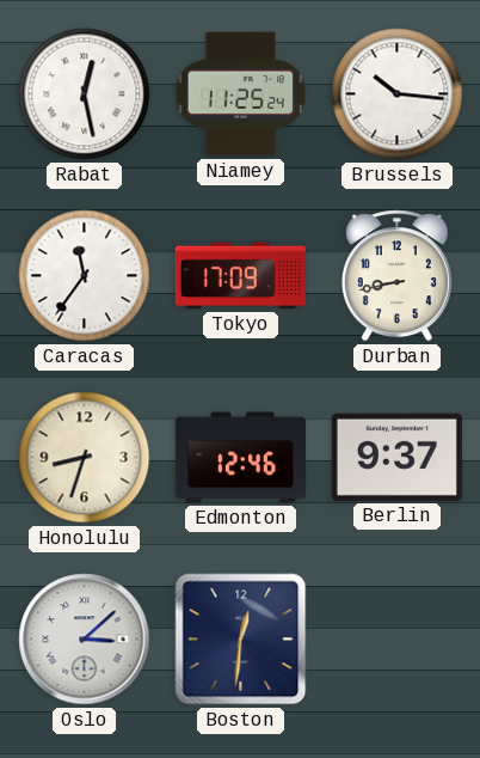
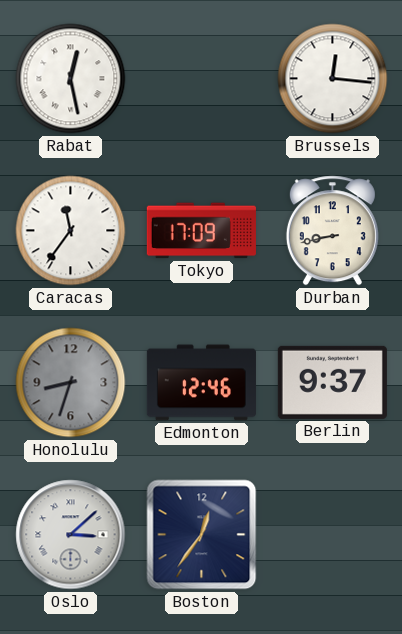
Niamey: 11:25 -> none
Brussels: 10:16 -> 12:16
Honolulu dial: cream -> grey
Boston: 12:31 -> 12:36
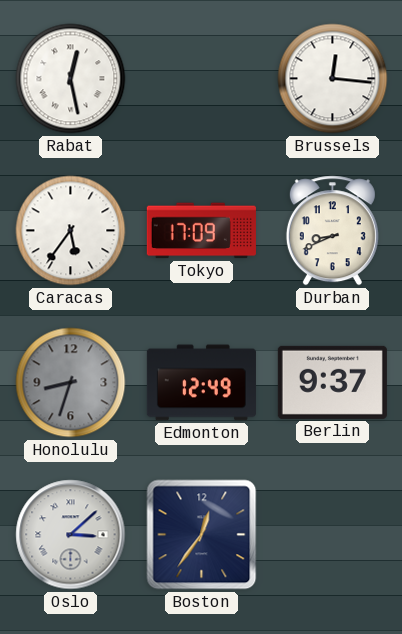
Caracas: 11:36 -> 5:36
Durban: 8:43 -> 8:41
Edmonton: 12:46 -> 12:49
